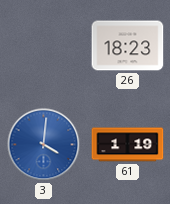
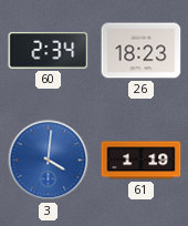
60: none -> 2:34
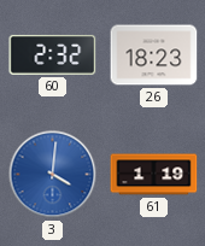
60: 2:34 -> 2:32
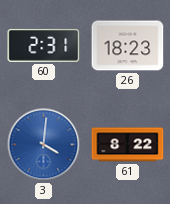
60: 2:32 -> 2:31
61: 1:19 -> 8:22
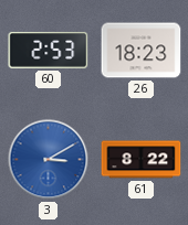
60: 2:31 -> 2:53
3: 4:01 -> 3:10
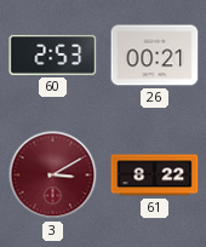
26: 18:23 -> 00:21
3 dial: blue -> burgundy
